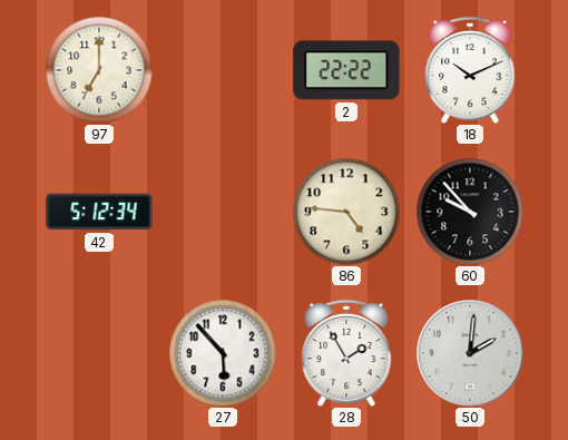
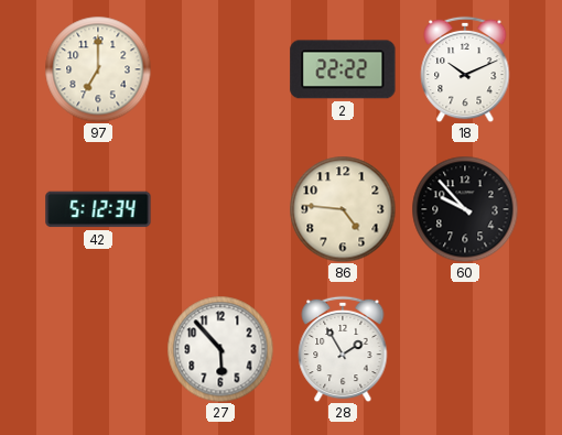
50: 2:01 -> none
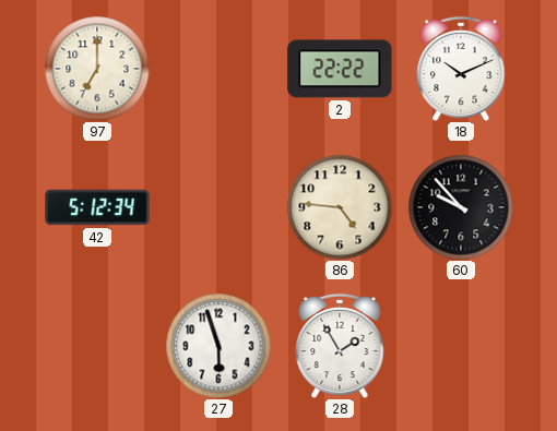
27: 5:53 -> 5:57
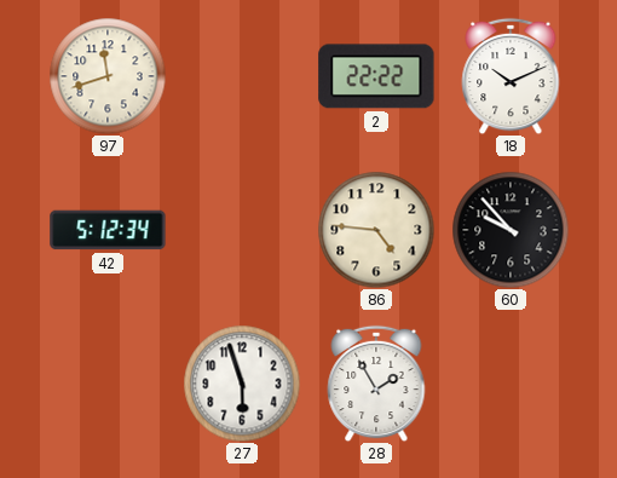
97: 7:00 -> 11:42
